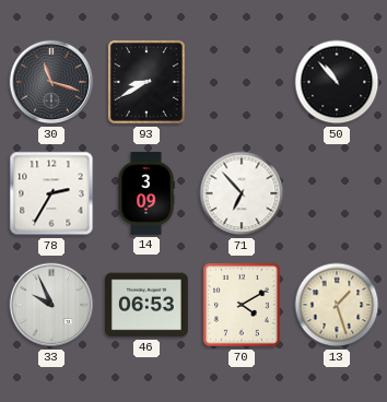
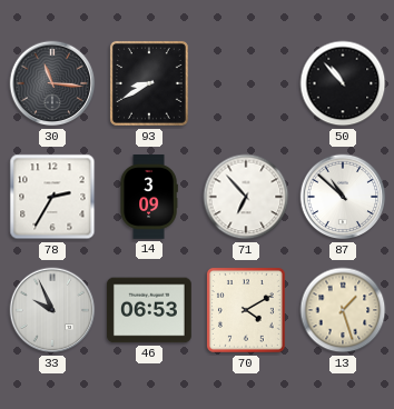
30: 11:18 -> 11:16
87: none -> 10:52
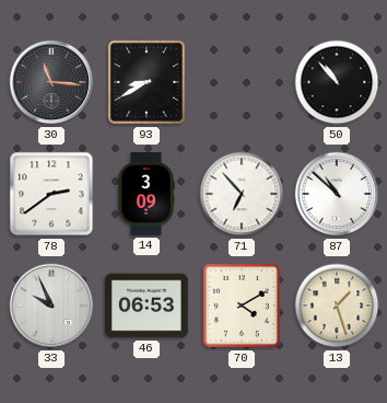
78: 2:35 -> 2:39
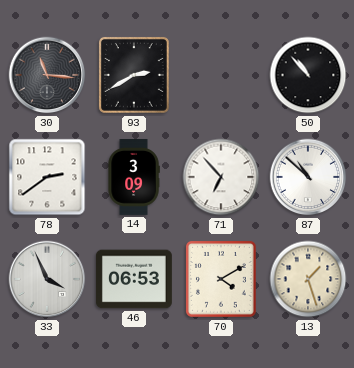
93: 8:40 -> 2:40
33: 9:56 -> 3:56
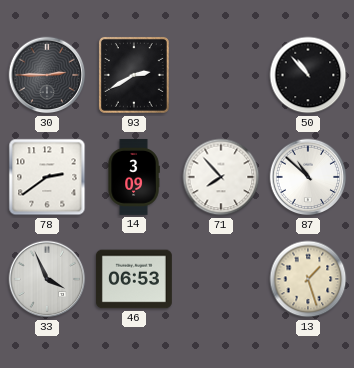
30: 11:16 -> 2:45
71: 6:53 -> 7:53
70: 4:10 -> none
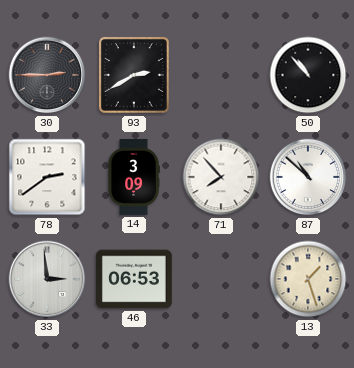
33: 3:56 -> 2:59
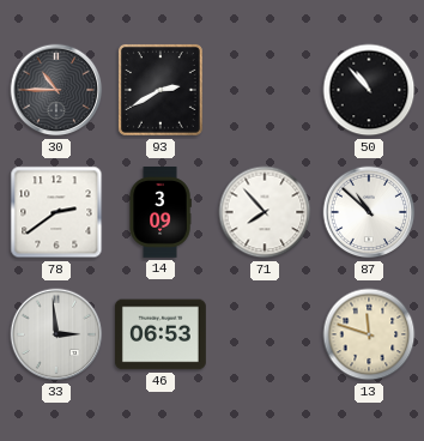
30: 2:45 -> 10:45
13: 1:27 -> 11:48
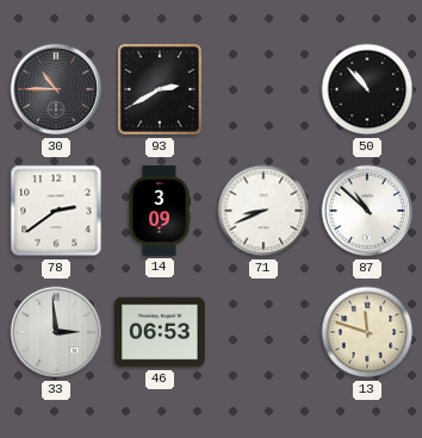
71: 7:53 -> 8:41
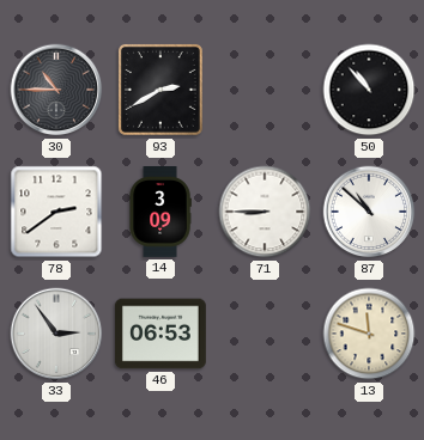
71: 8:41 -> 8:45
33: 2:59 -> 2:54
